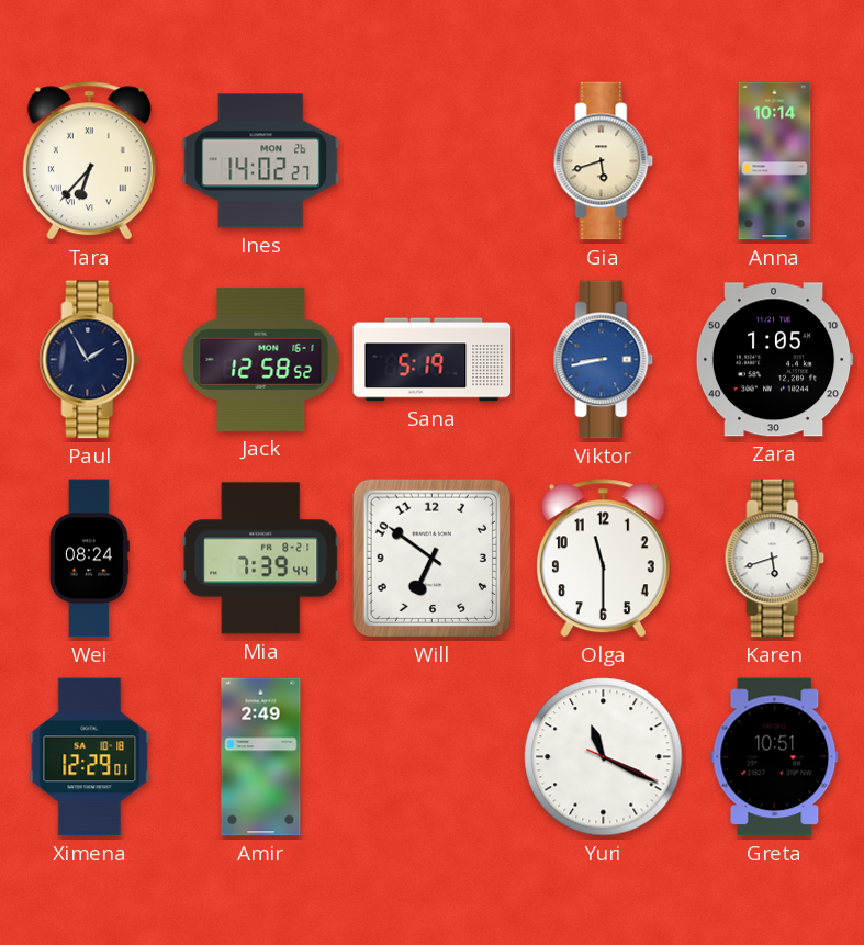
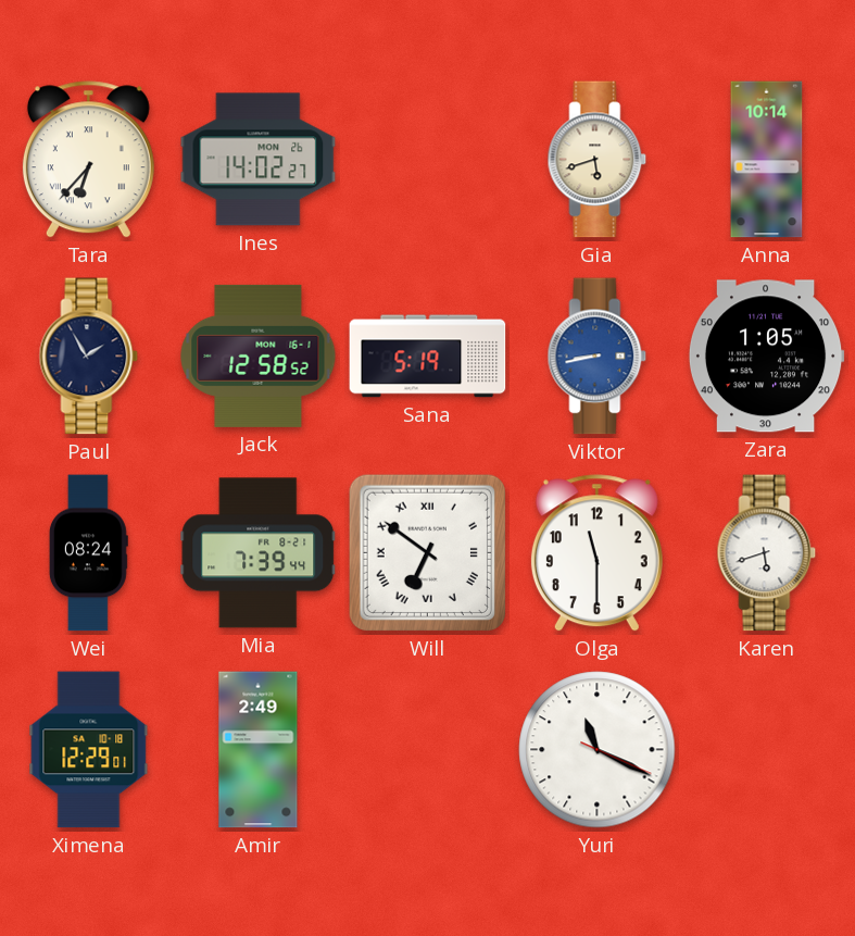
Will numerals: Arabic -> Roman
Greta: 10:51 -> none
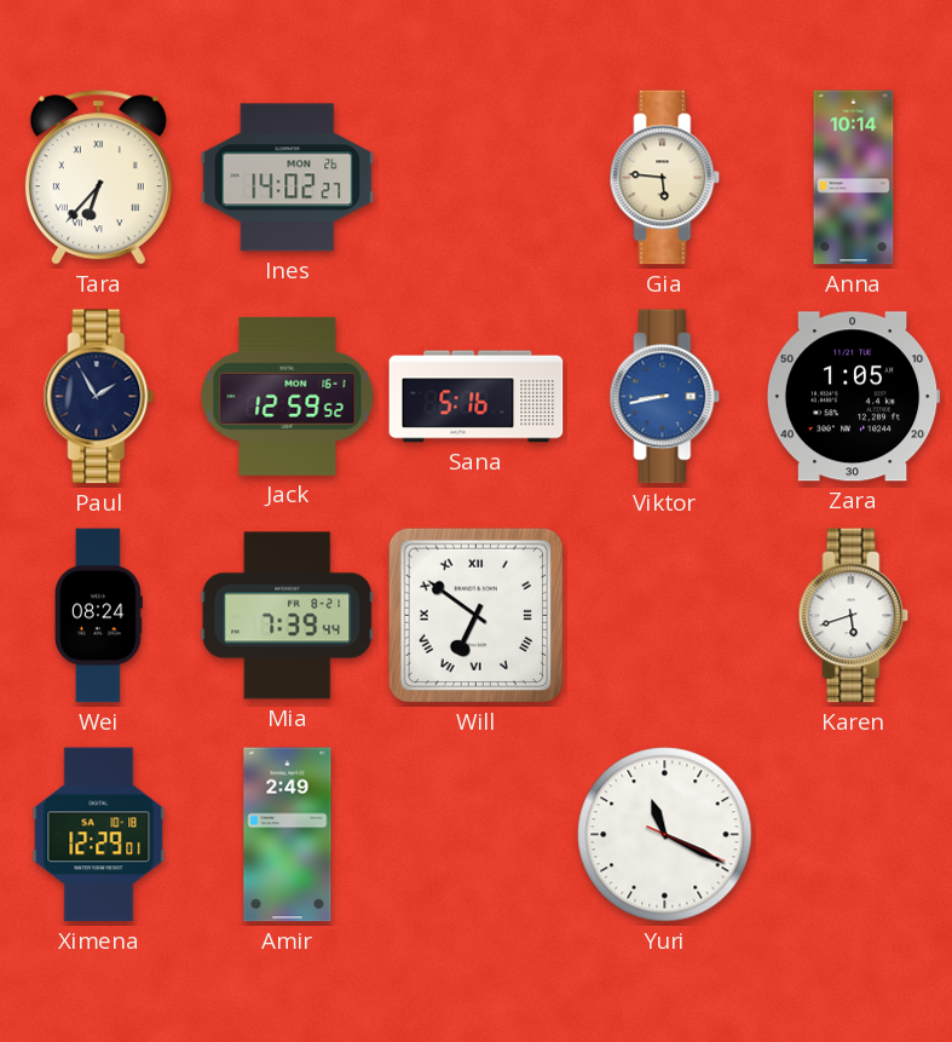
Gia: 5:42 -> 5:46
Jack: 12:58 -> 12:59
Sana: 5:19 -> 5:16
Olga: 11:30 -> none
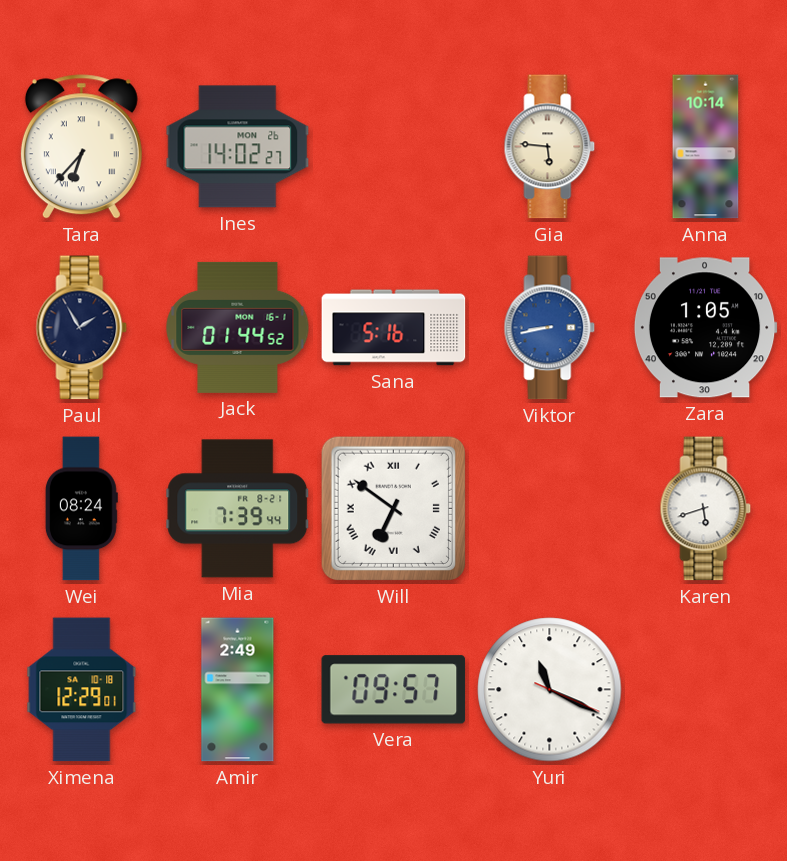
Jack: 12:59 -> 01:44
Vera: none -> 09:57
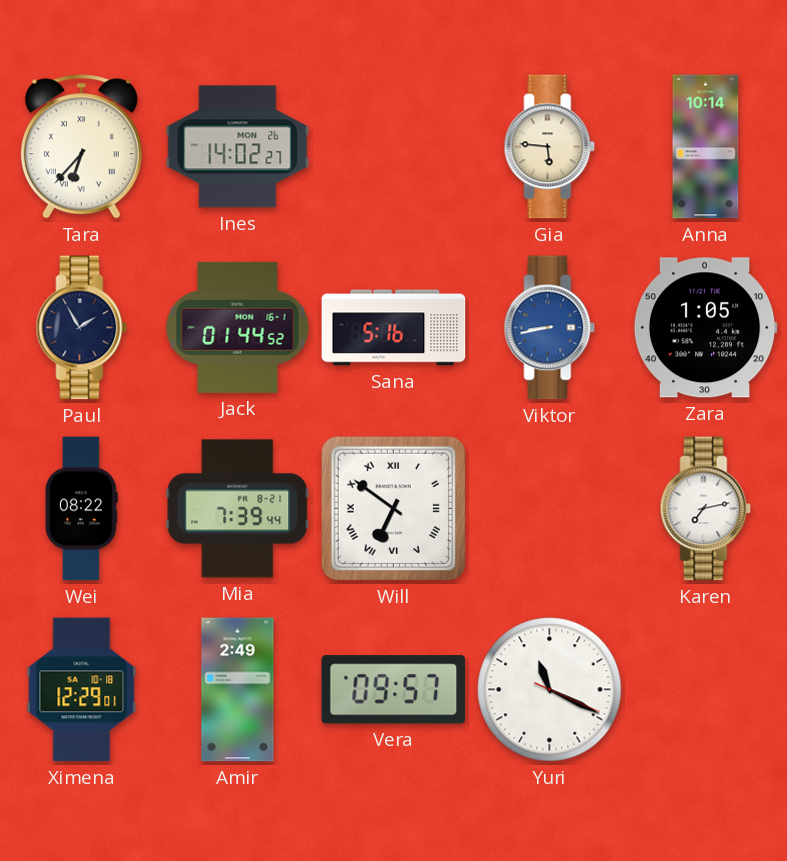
Wei: 08:24 -> 08:22
Karen: 5:42 -> 7:13
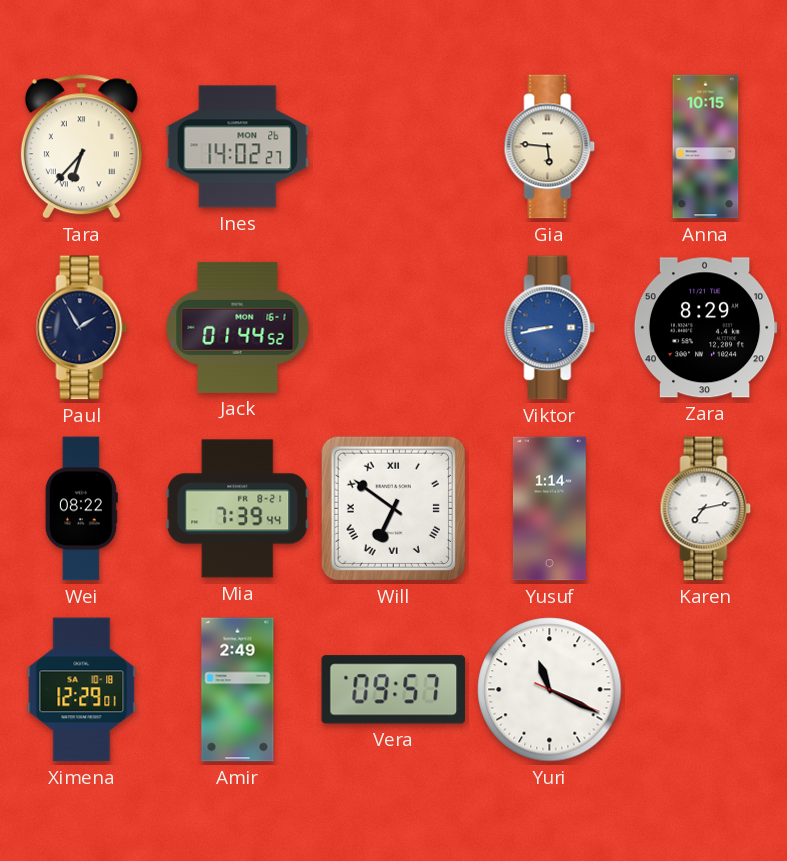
Anna: 10:14 -> 10:15
Sana: 5:16 -> none
Zara: 1:05 -> 8:29
Yusuf: none -> 1:14
